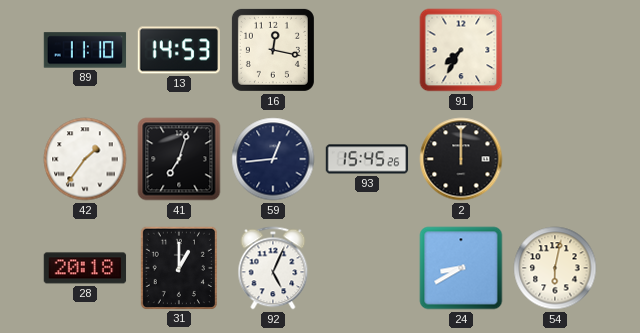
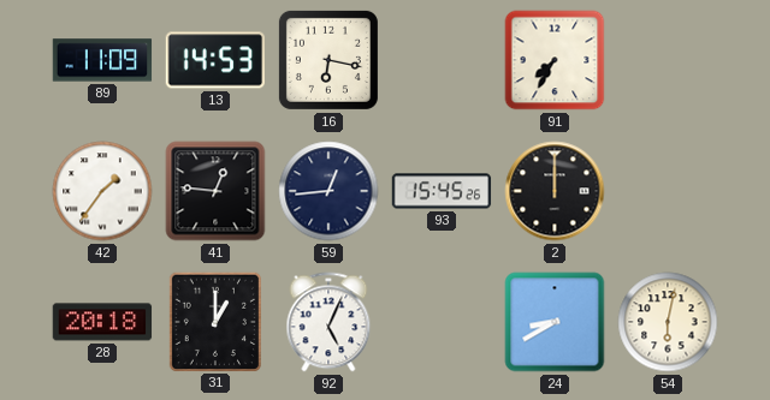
89: 11:10 -> 11:09
16: 12:17 -> 6:17
41: 7:03 -> 12:46
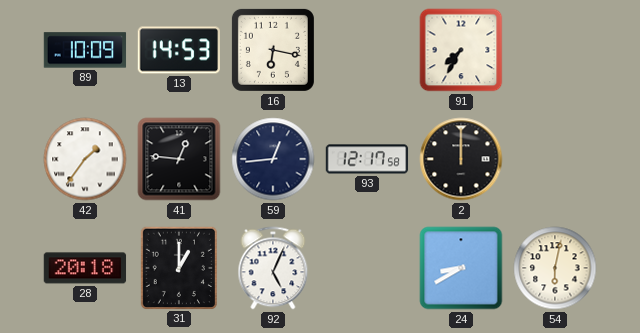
89: 11:09 -> 10:09
93: 15:45 -> 12:17
